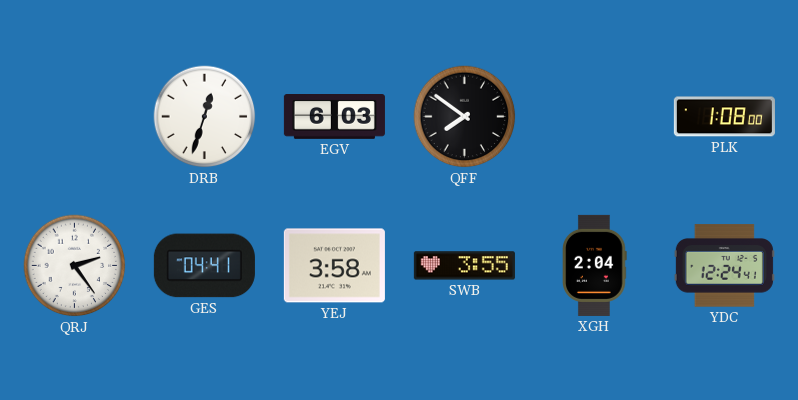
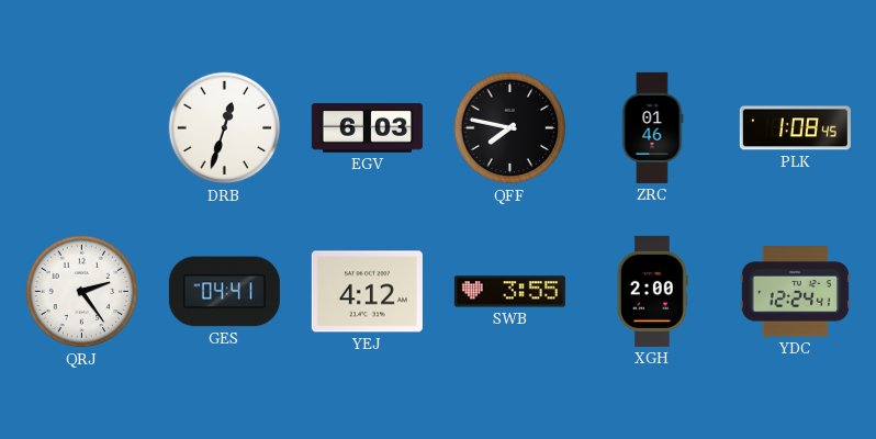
QFF: 7:51 -> 7:47
ZRC: none -> 01:46
PLK: 1:08:00 -> 1:08:45
YEJ: 3:58 -> 4:12
XGH: 2:04 -> 2:00
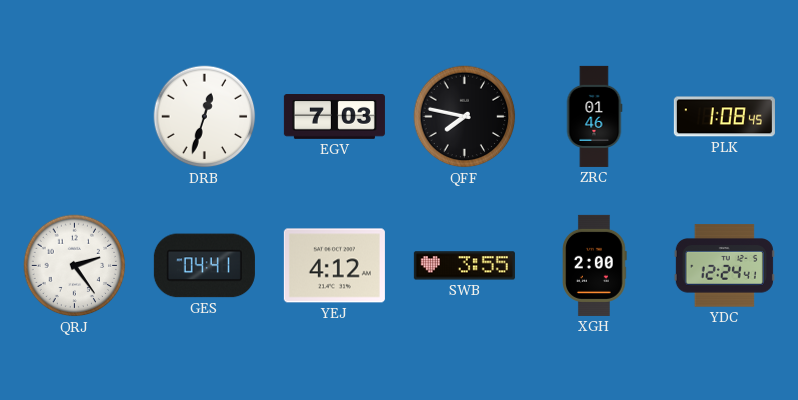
EGV: 6:03 -> 7:03
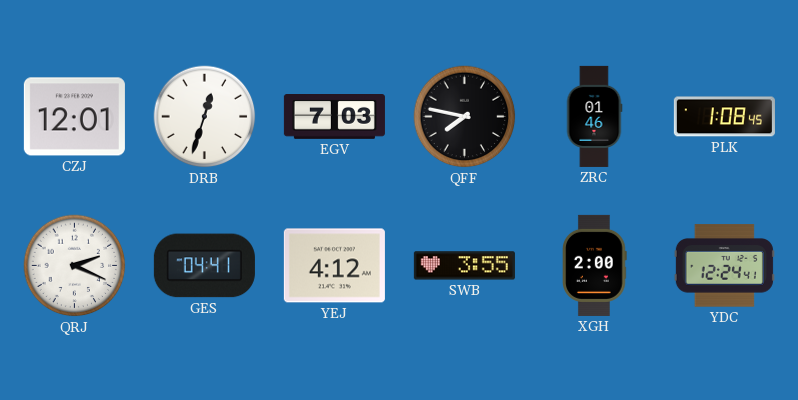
CZJ: none -> 12:01
QRJ: 2:24 -> 2:19
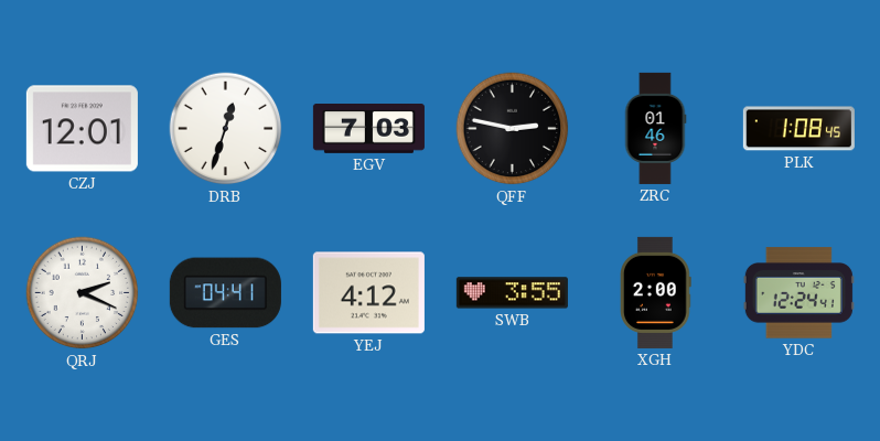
QFF: 7:47 -> 2:47
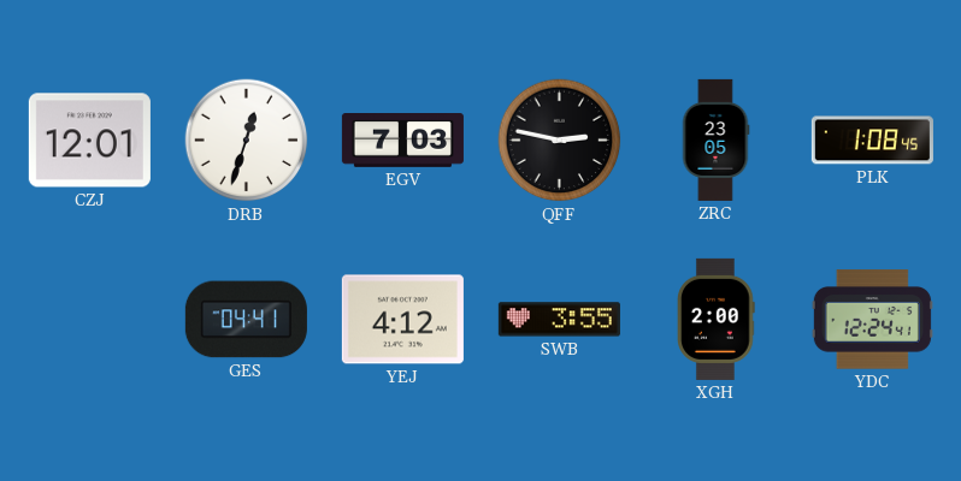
ZRC: 01:46 -> 23:05
QRJ: 2:19 -> none
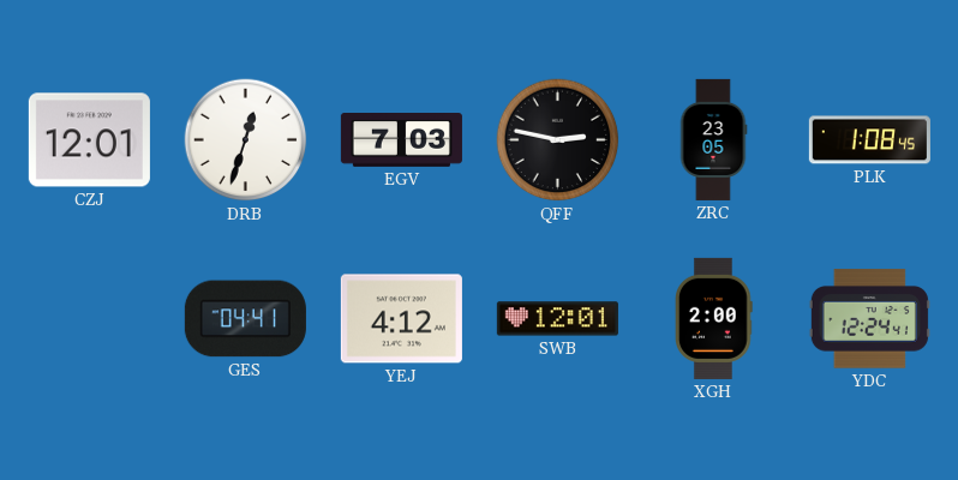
SWB: 3:55 -> 12:01
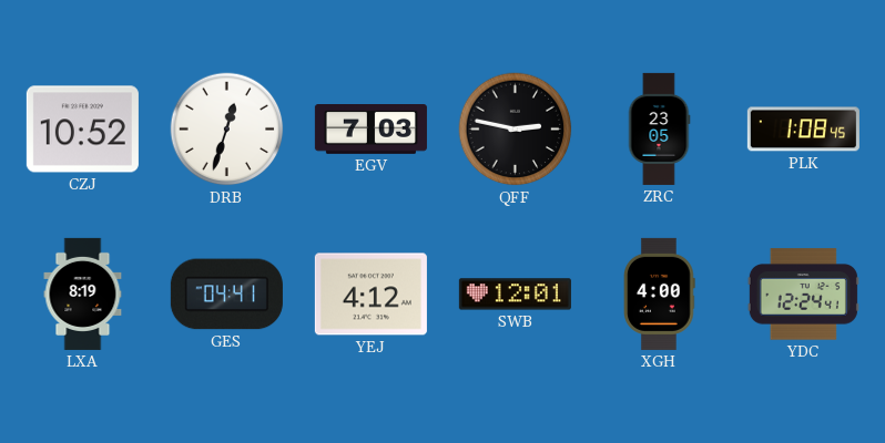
CZJ: 12:01 -> 10:52
LXA: none -> 8:19
XGH: 2:00 -> 4:00
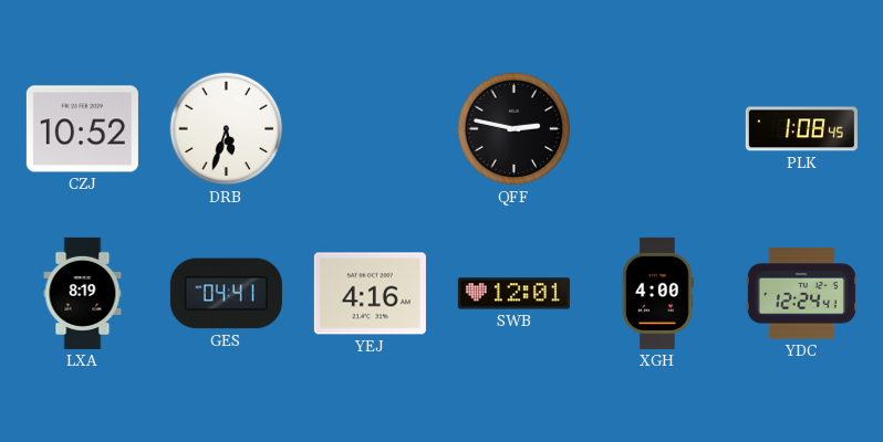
DRB: 12:33 -> 5:33
EGV: 7:03 -> none
ZRC: 23:05 -> none
YEJ: 4:12 -> 4:16
